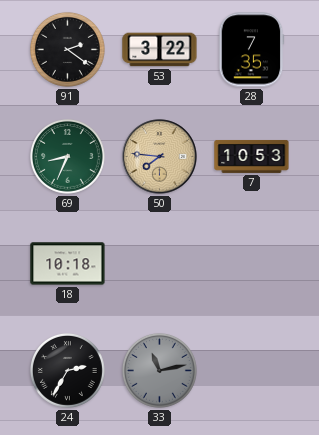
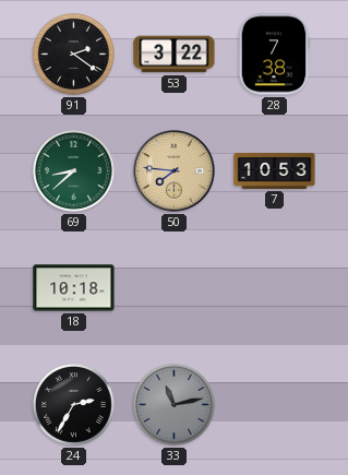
28: 7:35 -> 7:38
69: 8:34 -> 8:38
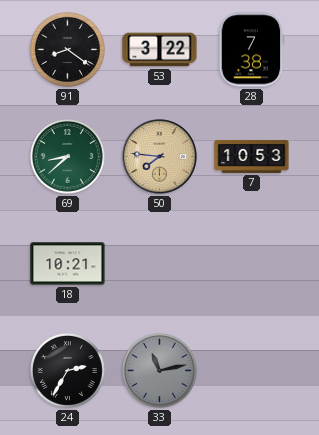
91: 2:21 -> 8:21
18: 10:18 -> 10:21
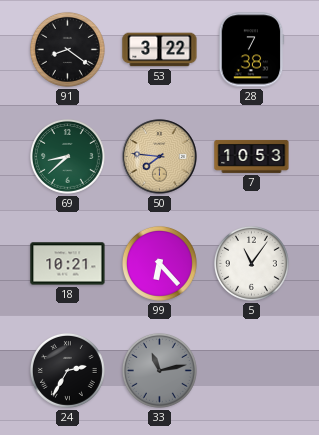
99: none -> 6:23
5: none -> 11:06
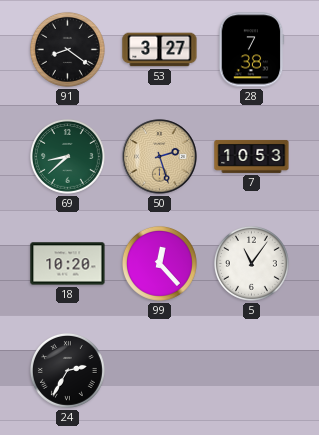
53: 3:22 -> 3:27
50: 7:46 -> 2:27
18: 10:21 -> 10:20
99: 6:23 -> 12:23
33: 11:13 -> none
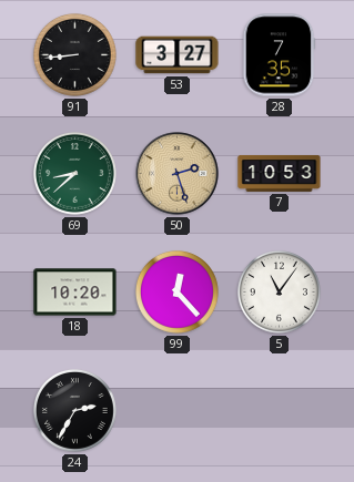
91: 8:21 -> 8:44
28: 7:38 -> 7:35
